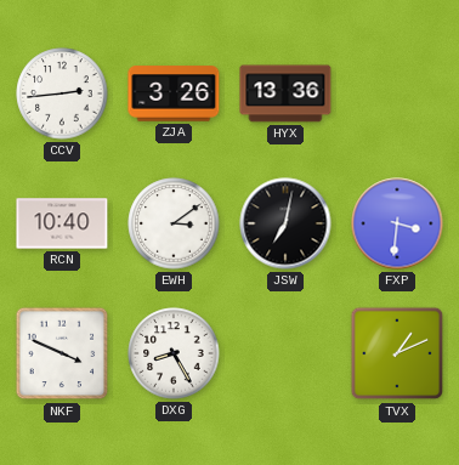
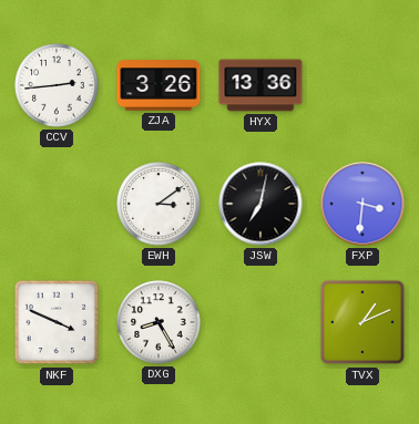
RCN: 10:40 -> none
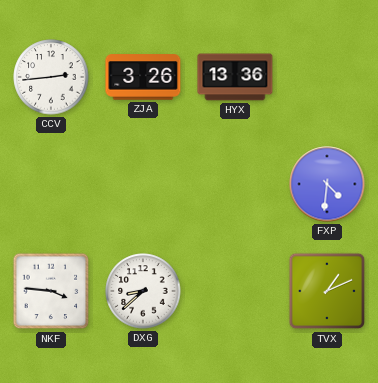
EWH: 3:09 -> none
JSW: 7:02 -> none
FXP: 3:31 -> 4:31
NKF: 3:49 -> 3:46
DXG: 8:25 -> 8:38
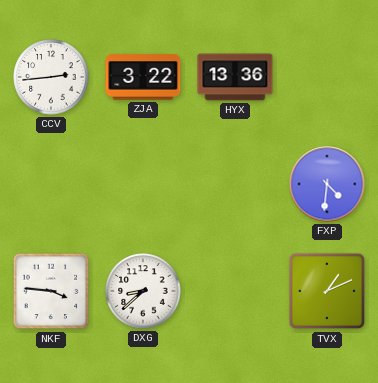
ZJA: 3:26 -> 3:22
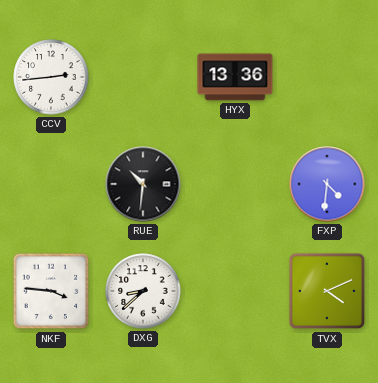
ZJA: 3:22 -> none
RUE: none -> 10:31
TVX: 1:11 -> 4:11
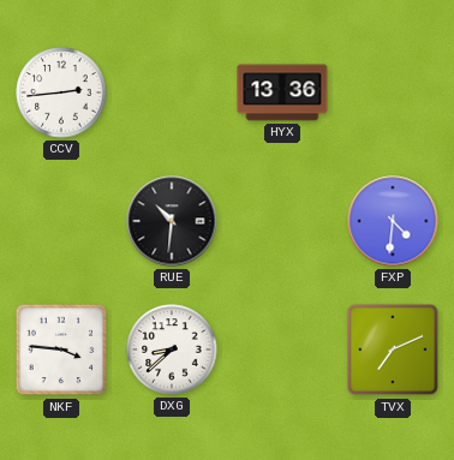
TVX: 4:11 -> 7:11
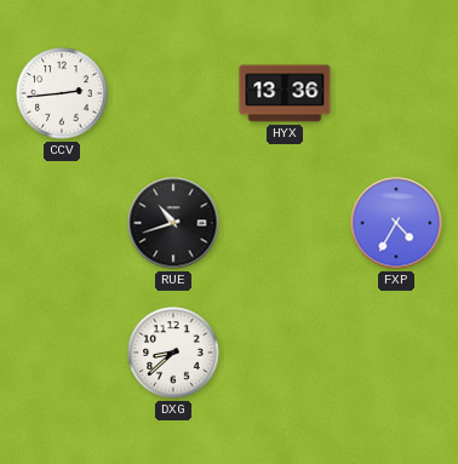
RUE: 10:31 -> 10:42
FXP: 4:31 -> 4:35
NKF: 3:46 -> none
TVX: 7:11 -> none
